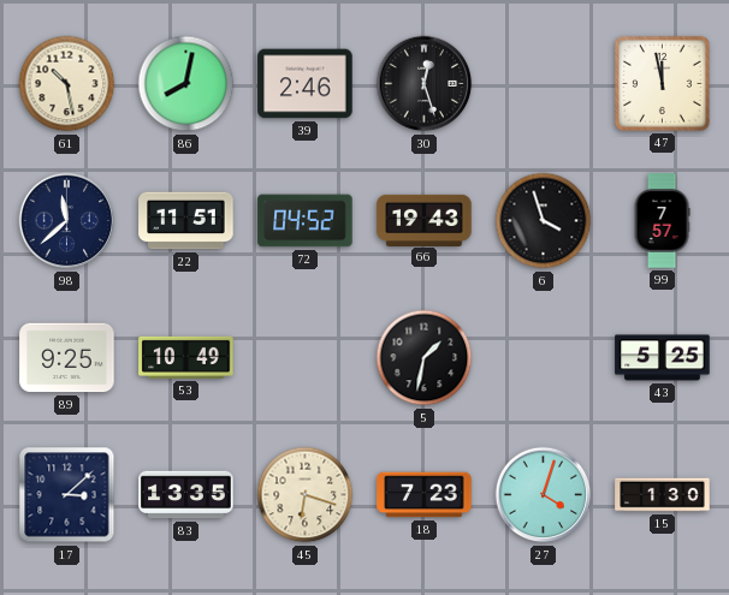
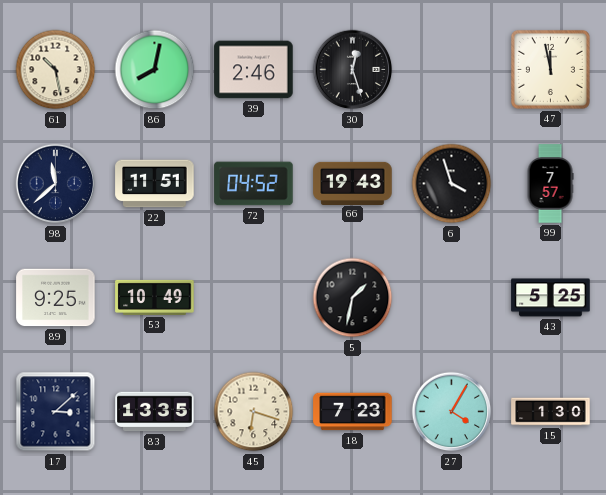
27: 4:03 -> 4:05
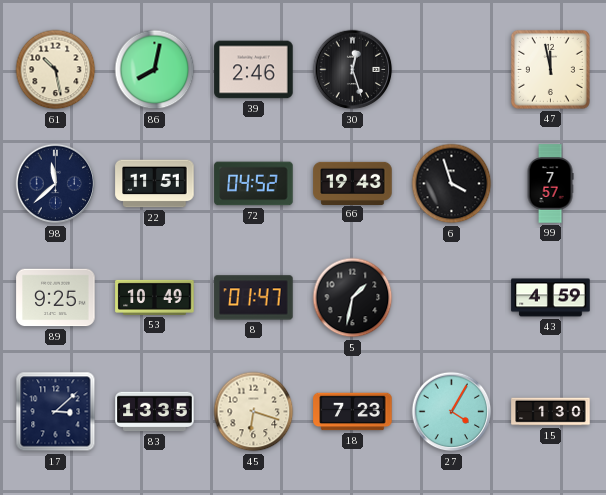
8: none -> 01:47
43: 5:25 -> 4:59
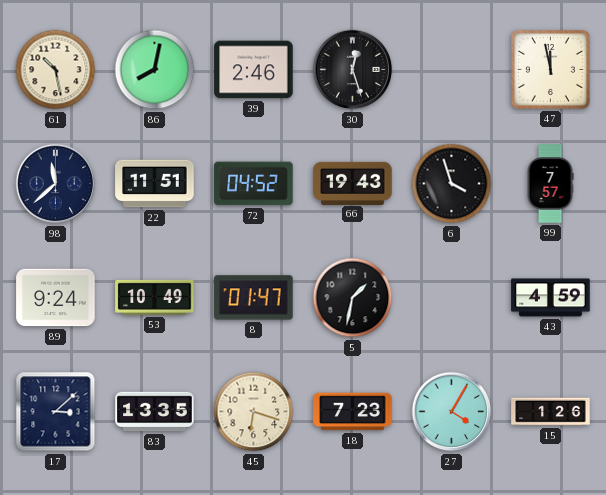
89: 9:25 -> 9:24
15: 1:30 -> 1:26
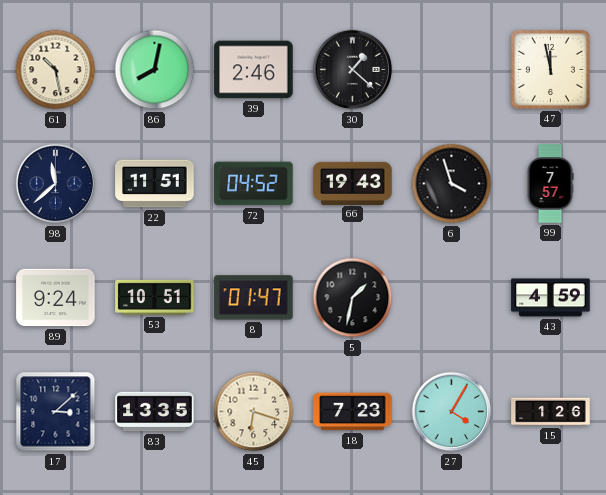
30: 12:27 -> 1:22
53: 10:49 -> 10:51
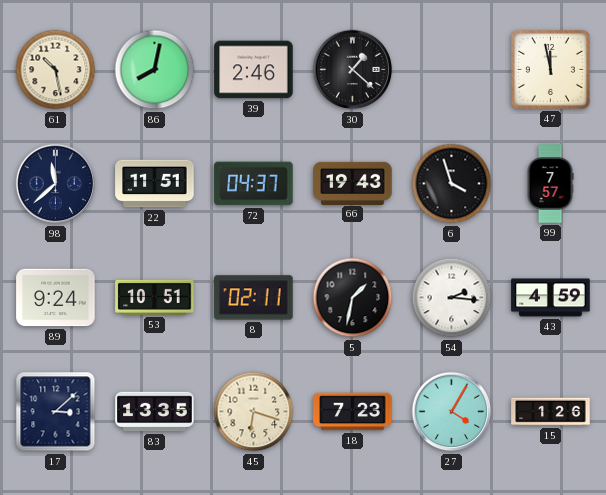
72: 04:52 -> 04:37
8: 01:47 -> 02:11
54: none -> 2:16
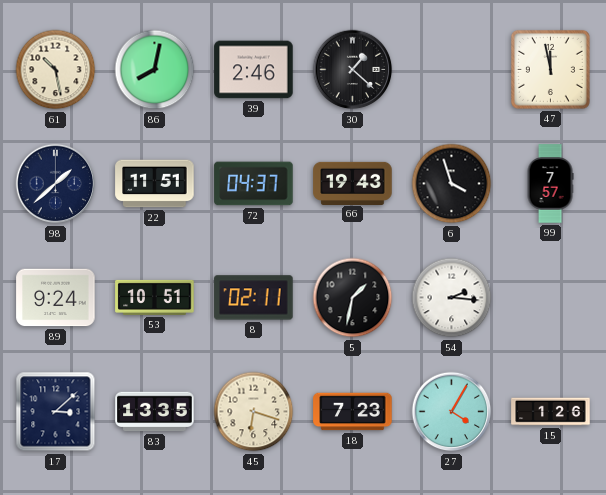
98: 11:38 -> 1:38
43: 4:59 -> none
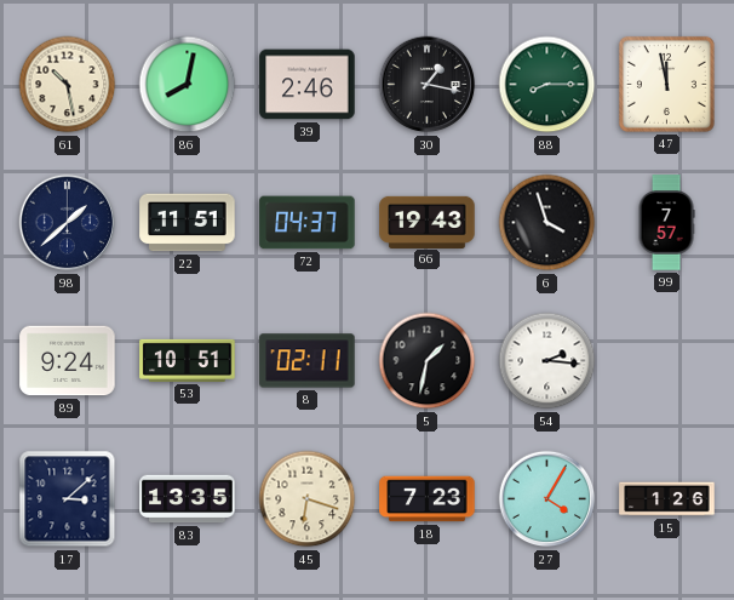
30: 1:22 -> 1:17
88: none -> 8:15
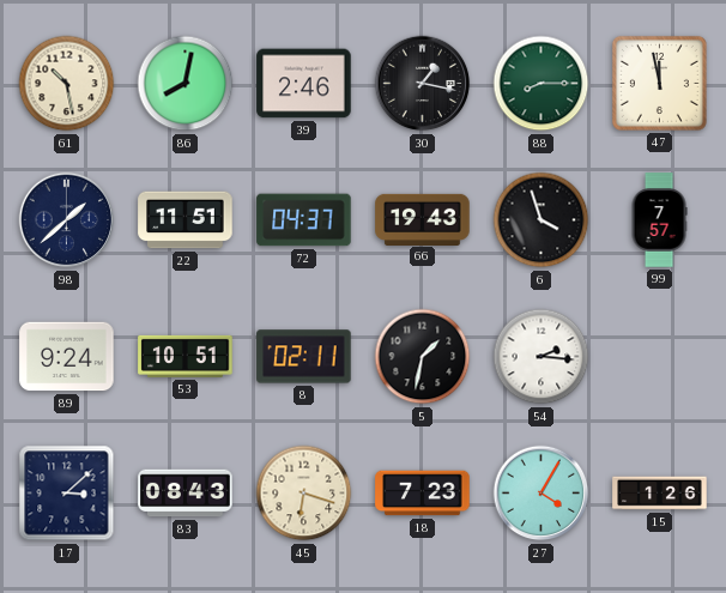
83: 13:35 -> 08:43
